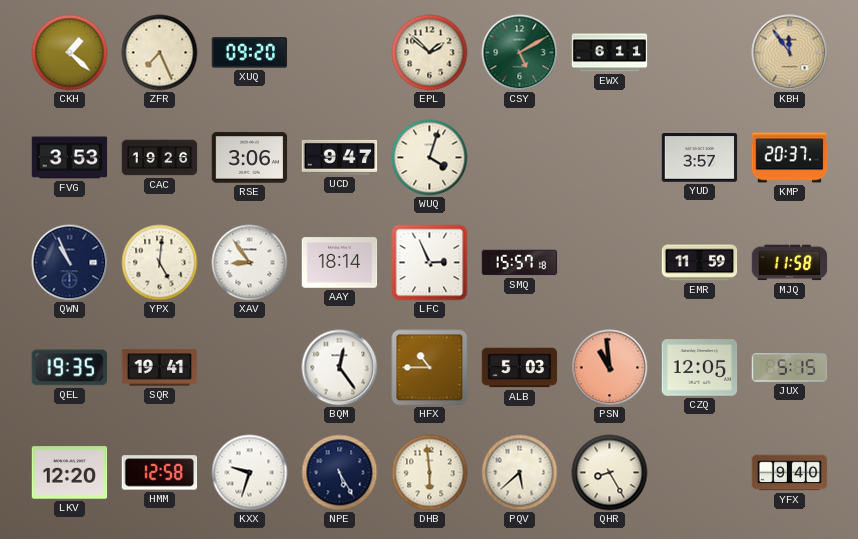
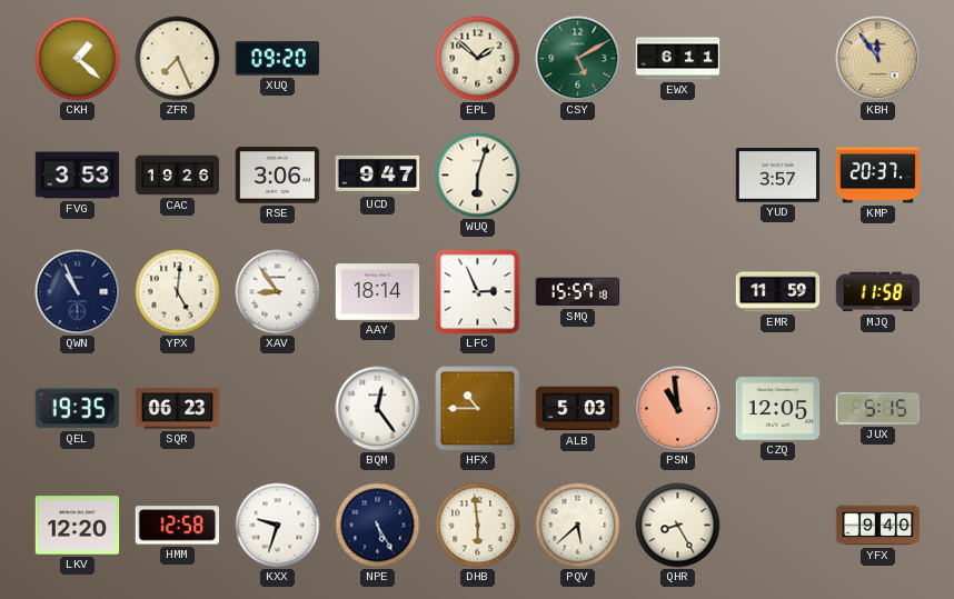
WUQ: 4:03 -> 6:03
SQR: 19:41 -> 06:23
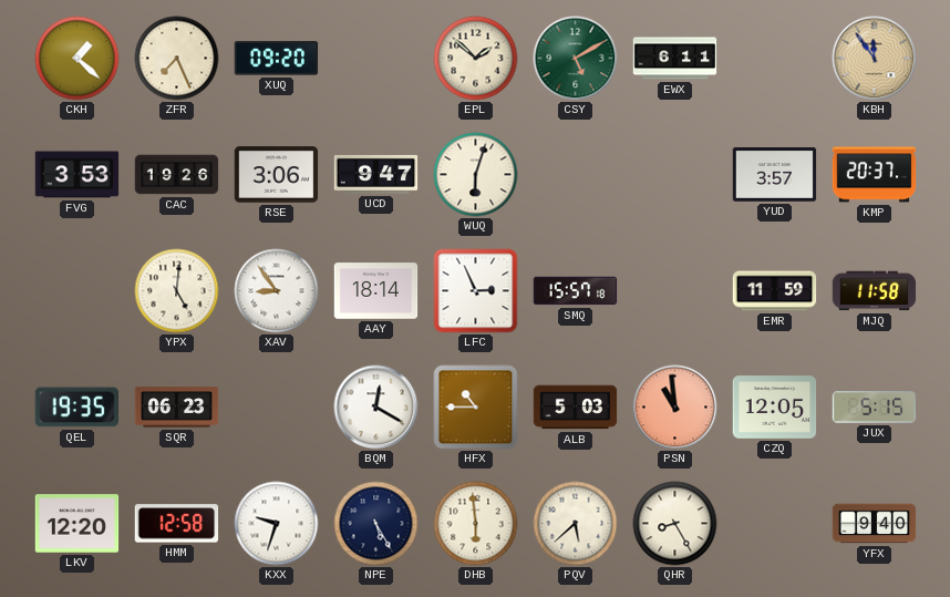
QWN: 10:56 -> none
BQM: 12:24 -> 12:20
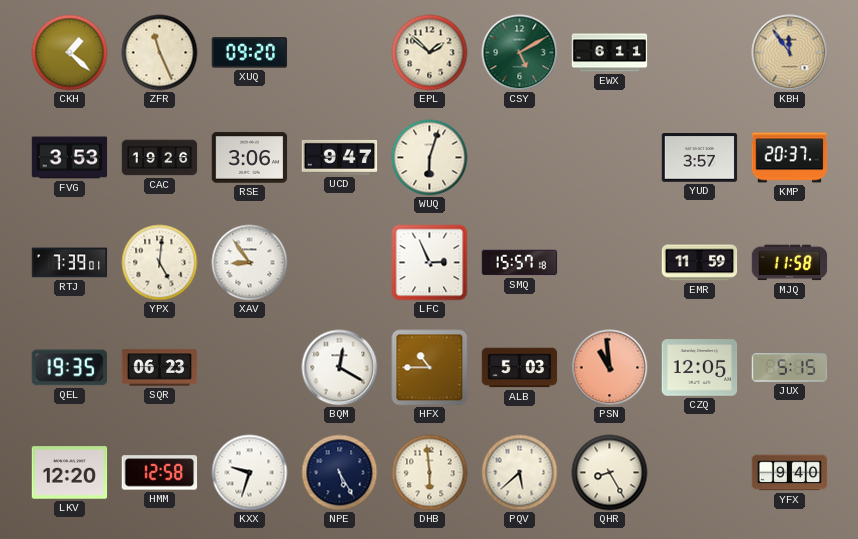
ZFR: 7:26 -> 11:26
RTJ: none -> 7:39
AAY: 18:14 -> none
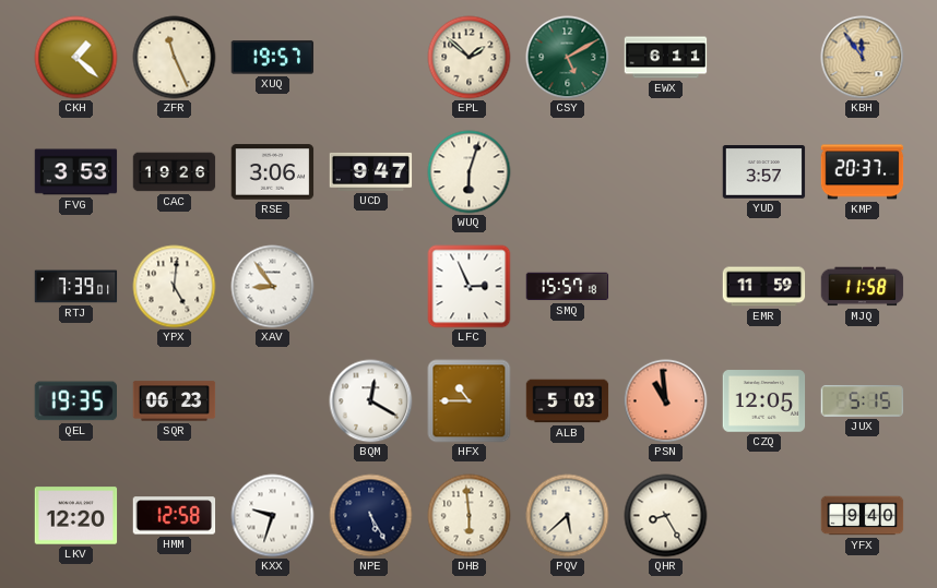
XUQ: 09:20 -> 19:57
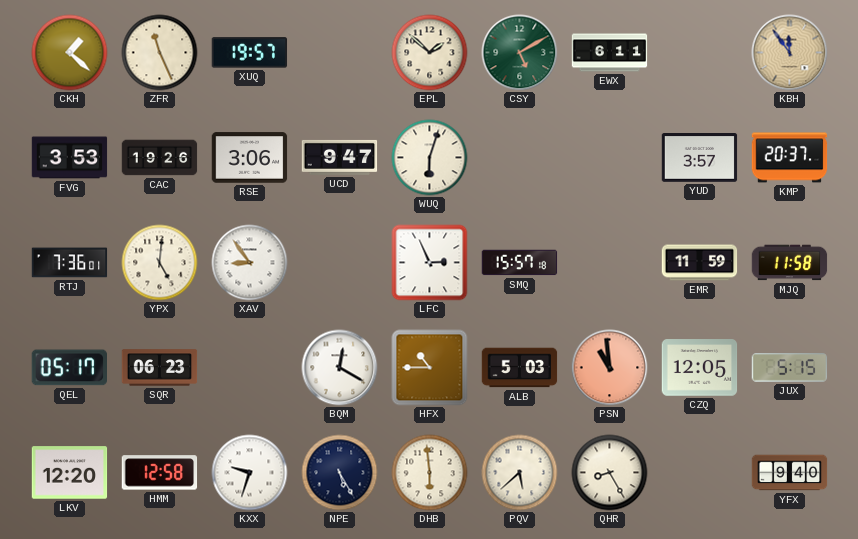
RTJ: 7:39 -> 7:36
QEL: 19:35 -> 05:17
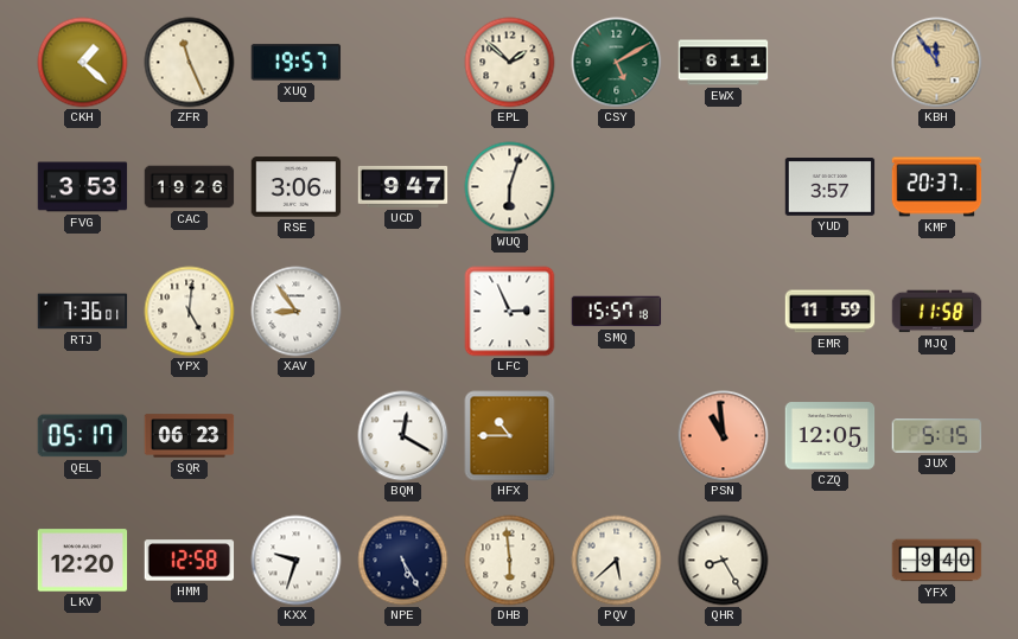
ALB: 5:03 -> none
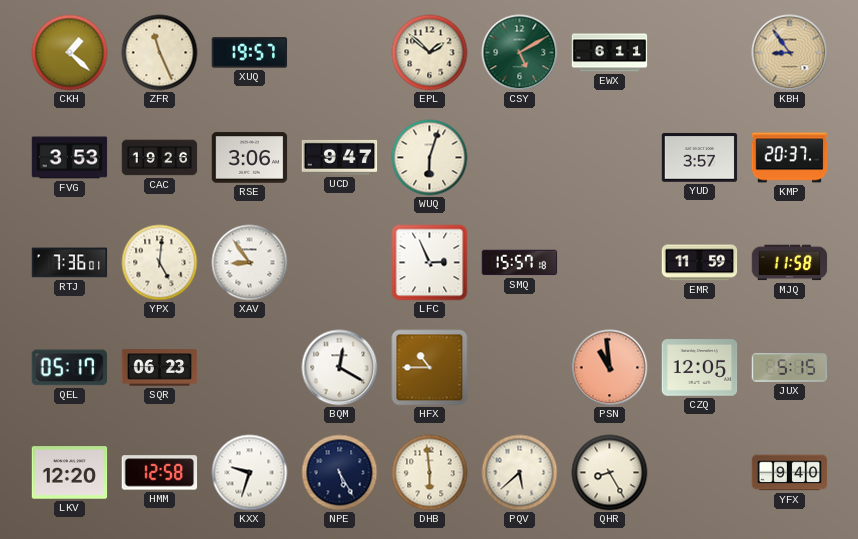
KBH: 11:54 -> 8:54
